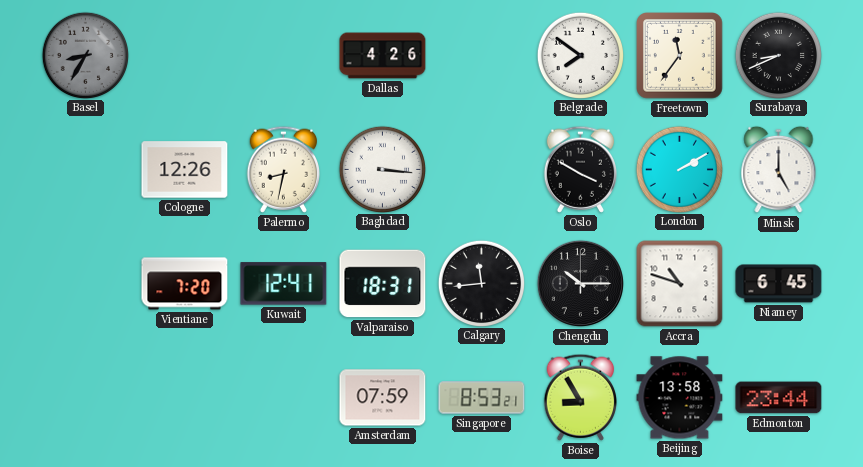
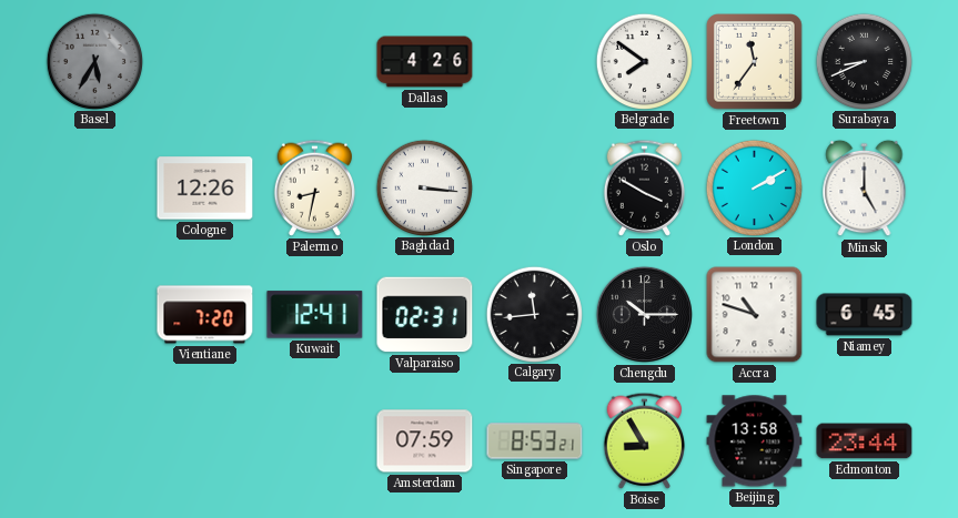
Basel: 8:35 -> 5:35
Valparaiso: 18:31 -> 02:31
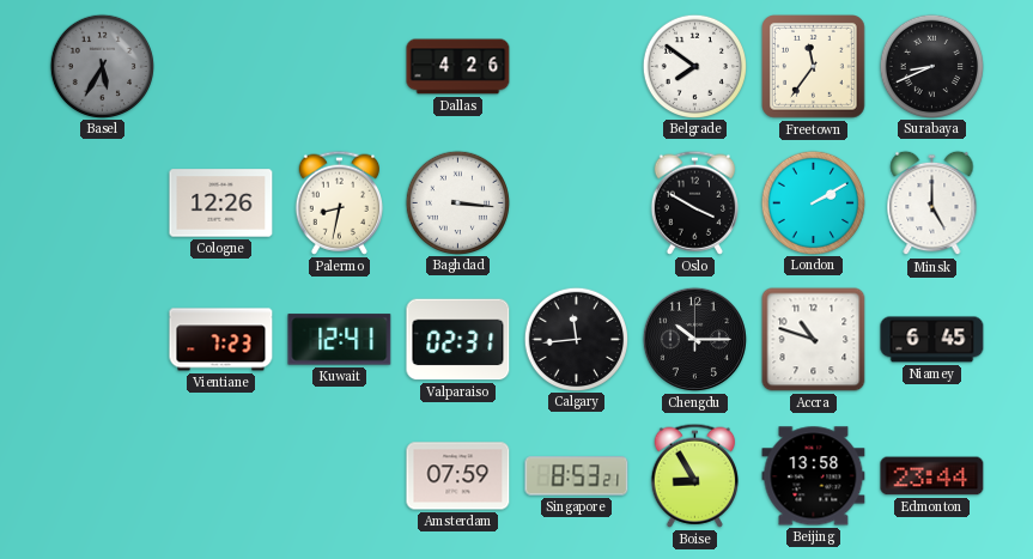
Vientiane: 7:20 -> 7:23
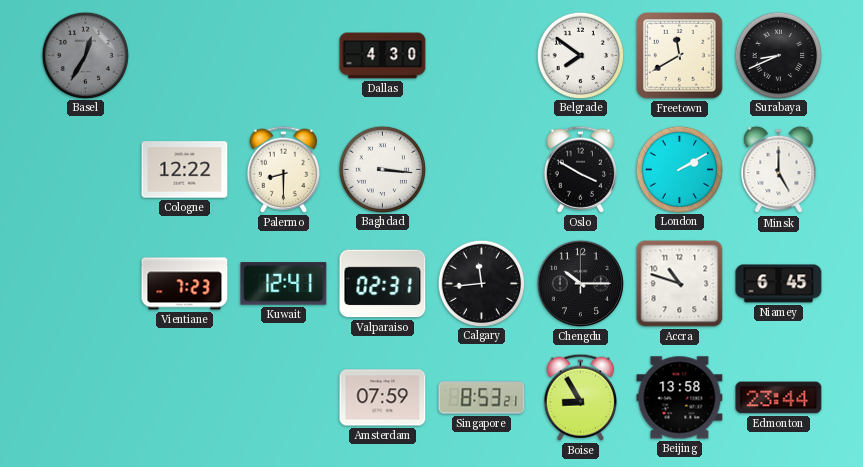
Basel: 5:35 -> 12:35
Dallas: 4:26 -> 4:30
Freetown: 11:36 -> 11:40
Cologne: 12:26 -> 12:22
Palermo: 8:32 -> 8:30
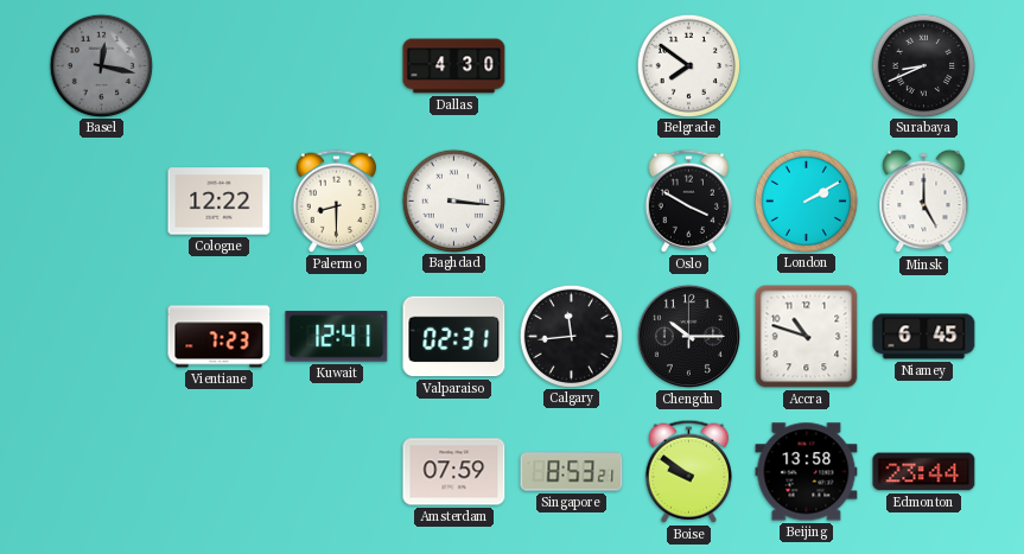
Basel: 12:35 -> 12:17
Freetown: 11:40 -> none
Boise: 8:55 -> 9:51
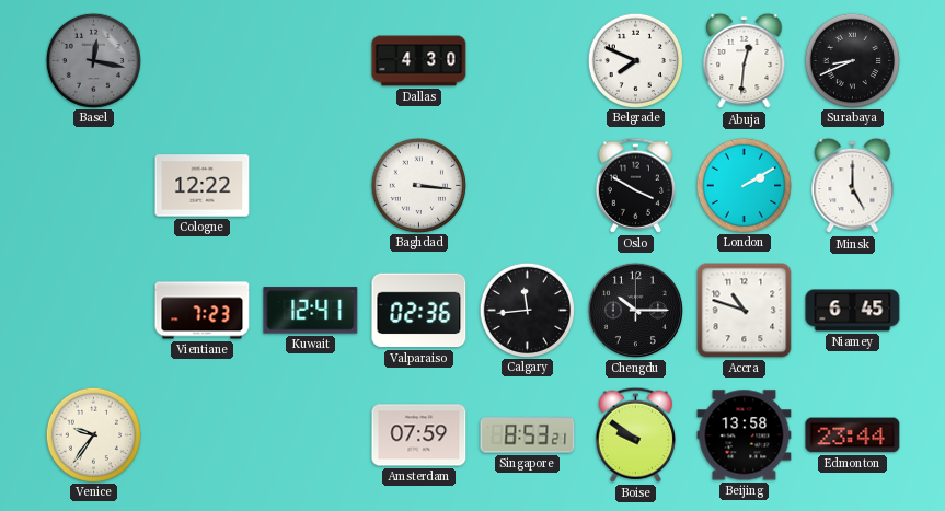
Belgrade: 7:51 -> 7:49
Abuja: none -> 12:31
Palermo: 8:30 -> none
Valparaiso: 02:31 -> 02:36
Venice: none -> 9:36
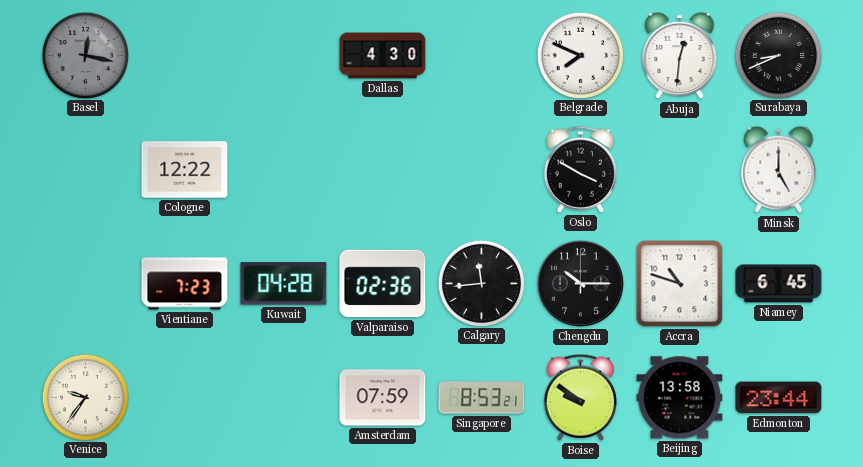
Baghdad: 3:16 -> none
London: 2:10 -> none
Kuwait: 12:41 -> 04:28
